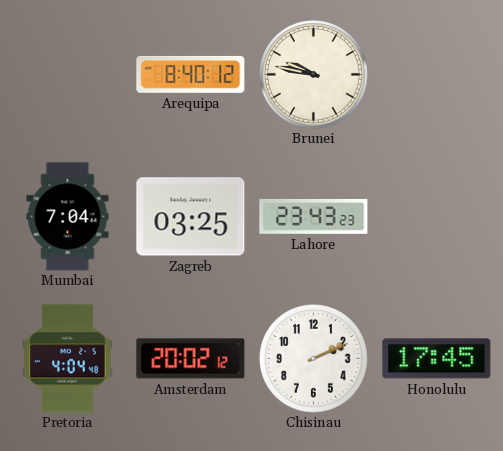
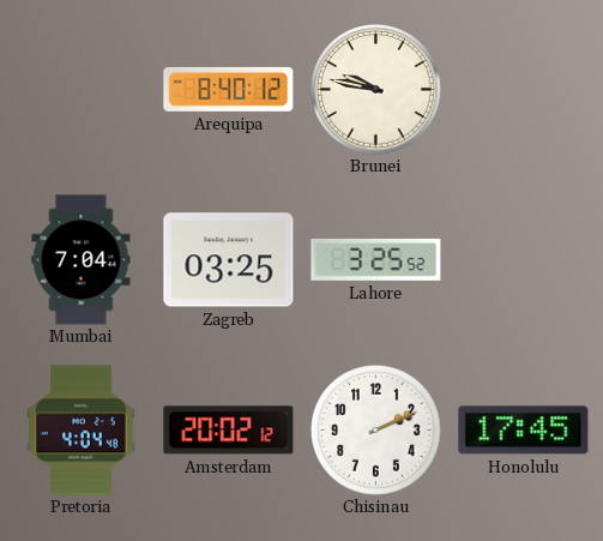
Lahore: 23:43 -> 3:25
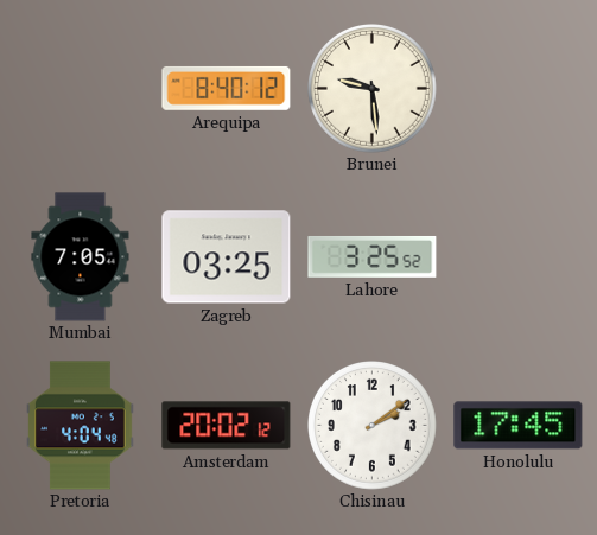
Brunei: 9:47 -> 9:29
Mumbai: 7:04 -> 7:05
Chisinau: 2:11 -> 2:09
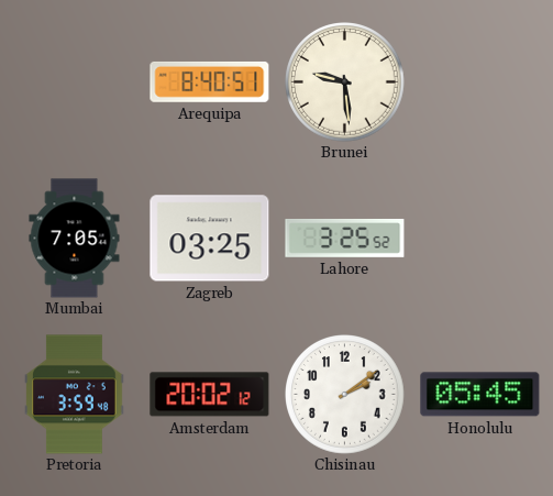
Arequipa: 8:40:12 -> 8:40:51
Pretoria: 4:04 -> 3:59
Honolulu: 17:45 -> 05:45
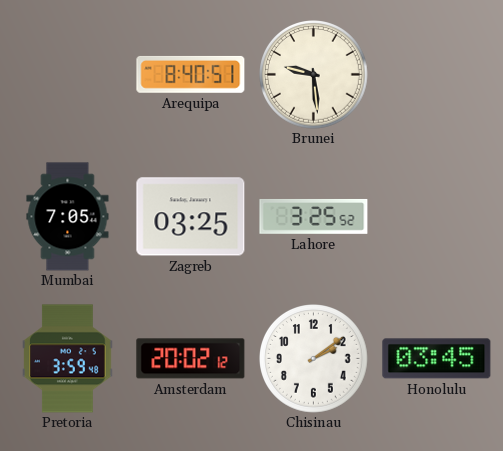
Honolulu: 05:45 -> 03:45
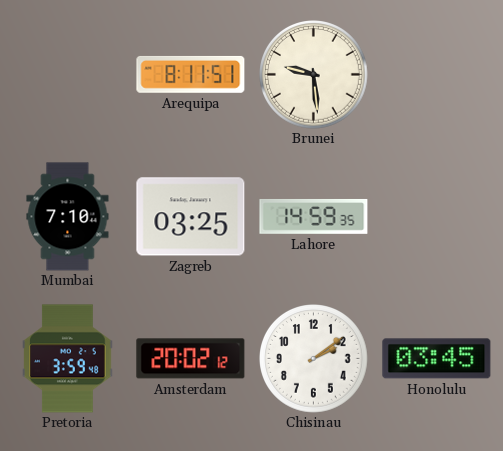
Arequipa: 8:40 -> 8:11
Mumbai: 7:05 -> 7:10
Lahore: 3:25 -> 14:59
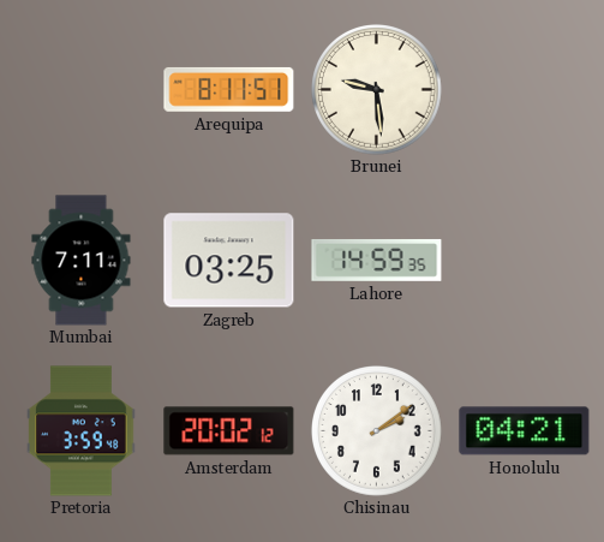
Mumbai: 7:10 -> 7:11
Honolulu: 03:45 -> 04:21
